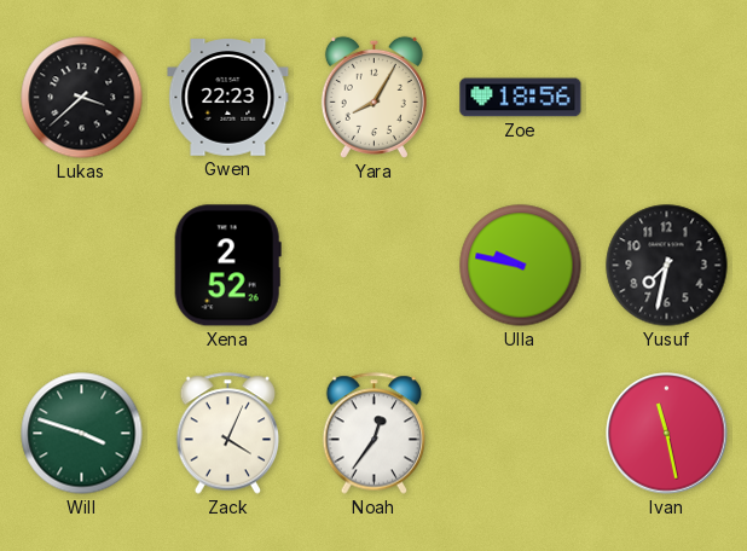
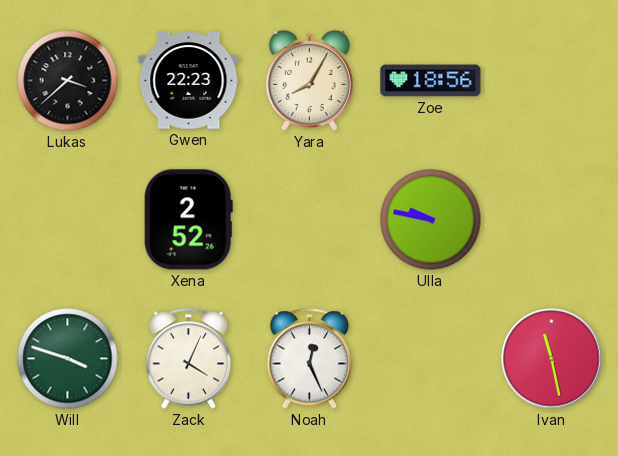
Yusuf: 7:32 -> none
Noah: 12:36 -> 12:26
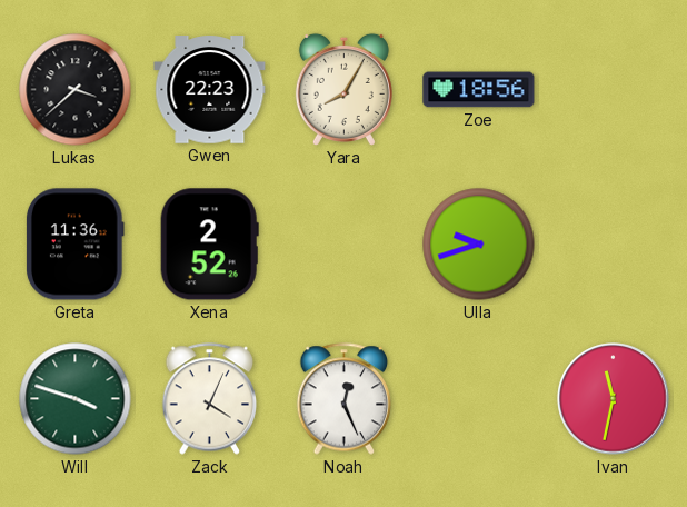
Greta: none -> 11:36
Ulla: 9:47 -> 9:42
Ivan: 11:28 -> 11:32
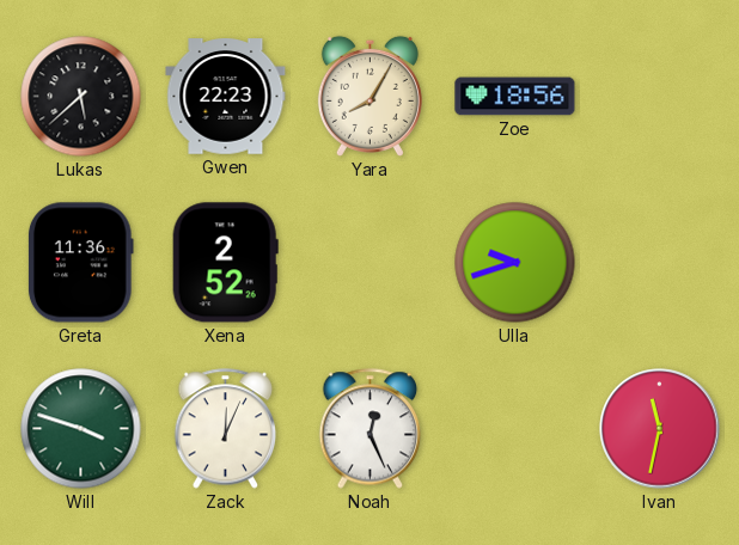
Lukas: 3:38 -> 5:38
Zack: 4:04 -> 12:04
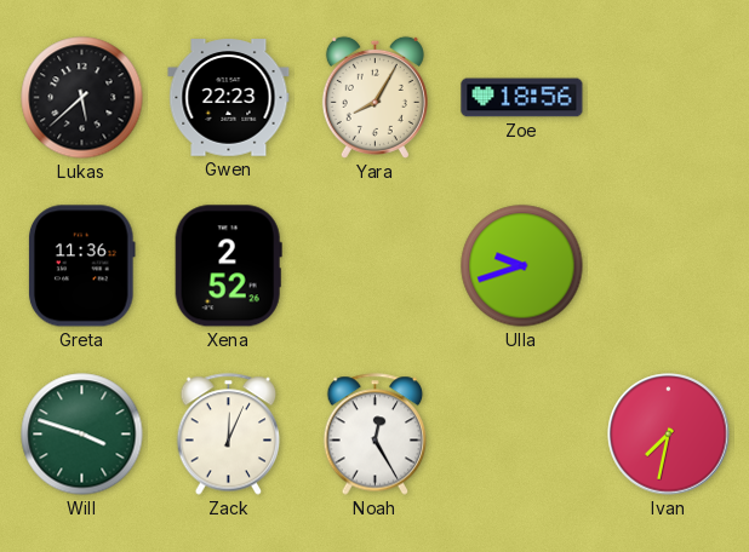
Noah: 12:26 -> 12:25
Ivan: 11:32 -> 7:32
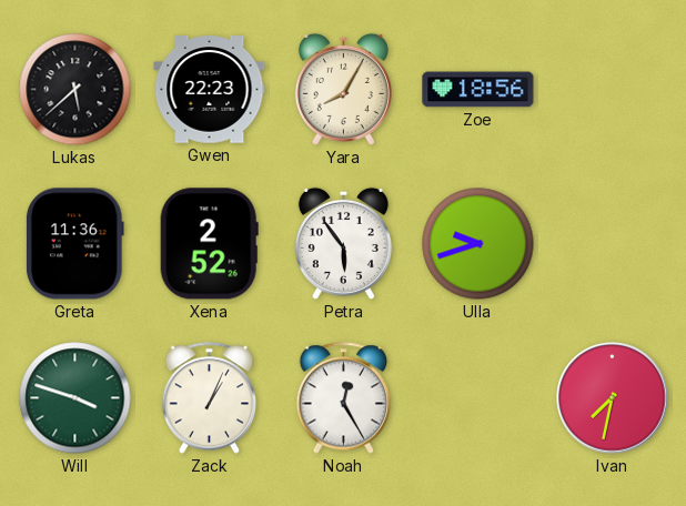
Petra: none -> 5:54
Zack: 12:04 -> 1:04
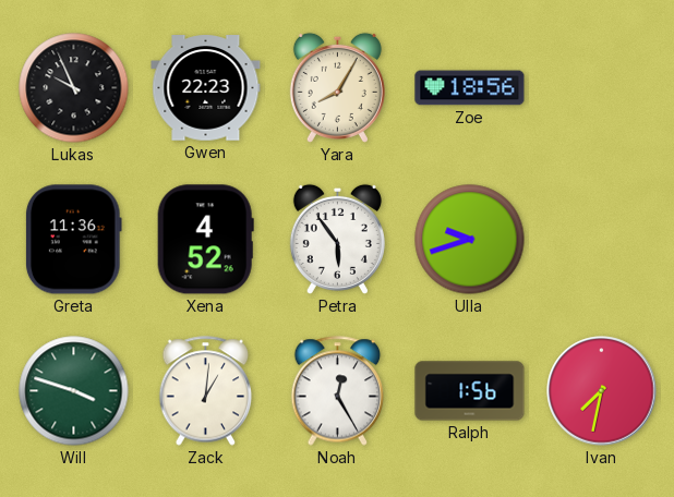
Lukas: 5:38 -> 9:56
Xena: 2:52 -> 4:52
Zack: 1:04 -> 1:01
Ralph: none -> 1:56
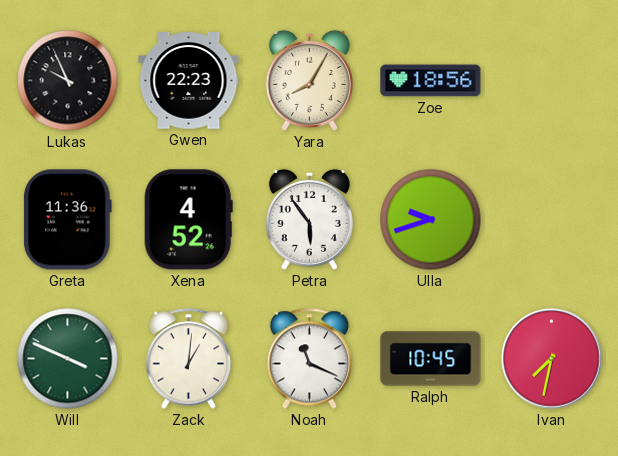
Will: 3:48 -> 3:49
Noah: 12:25 -> 11:19
Ralph: 1:56 -> 10:45
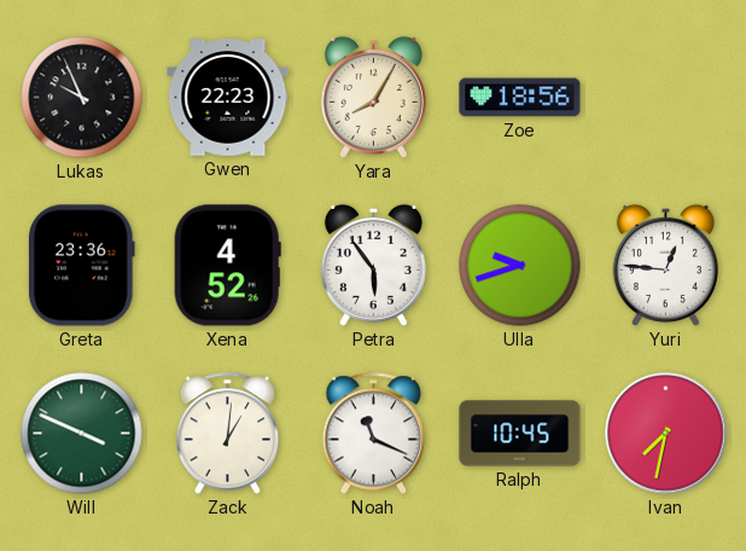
Greta: 11:36 -> 23:36
Yuri: none -> 12:46
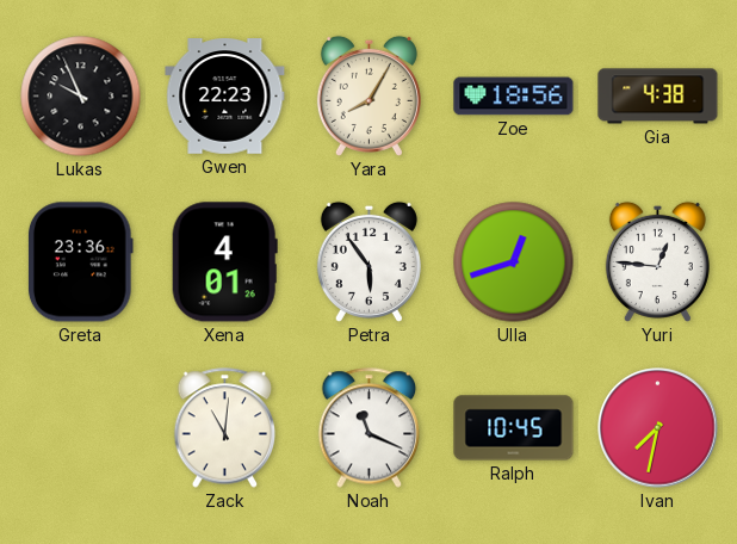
Gia: none -> 4:38
Xena: 4:52 -> 4:01
Ulla: 9:42 -> 12:42
Will: 3:49 -> none
Zack: 1:01 -> 11:01
